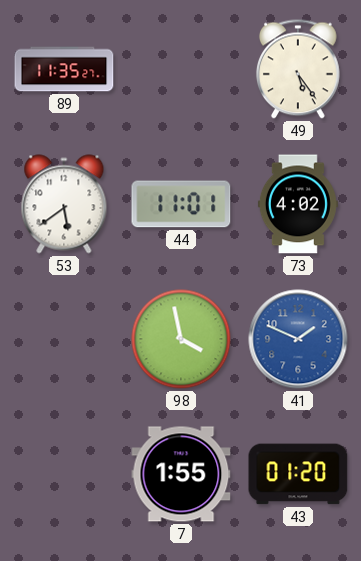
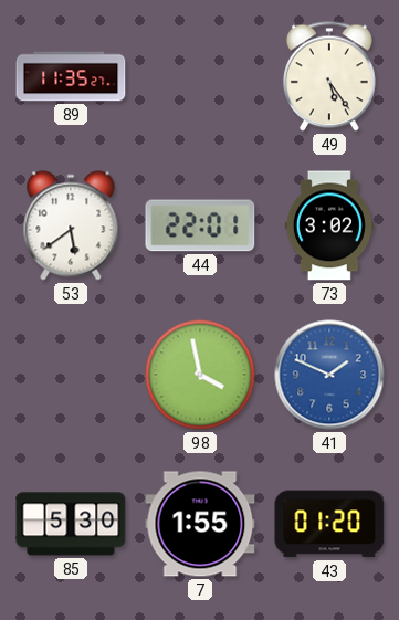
44: 11:01 -> 22:01
73: 4:02 -> 3:02
85: none -> 5:30
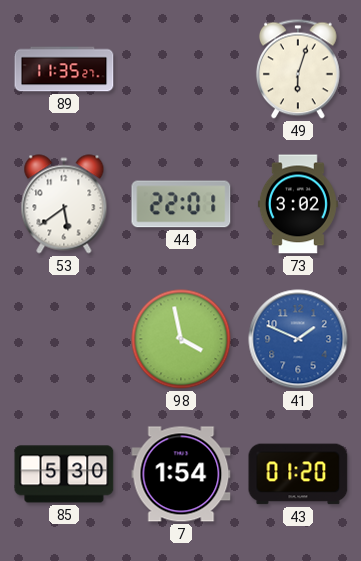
49: 5:24 -> 6:03
7: 1:55 -> 1:54
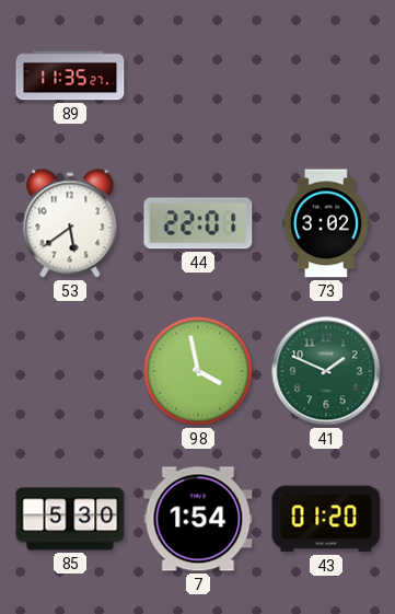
49: 6:03 -> none
41 dial: blue -> green
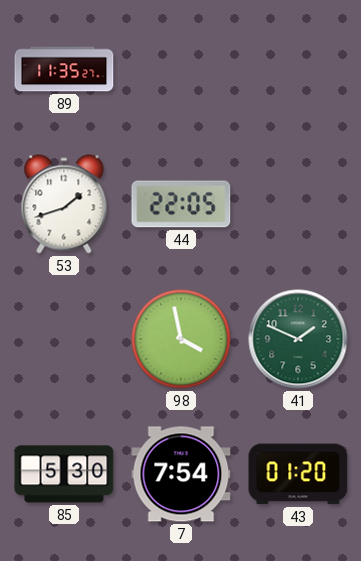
53: 5:39 -> 1:42
44: 22:01 -> 22:05
73: 3:02 -> none
7: 1:54 -> 7:54
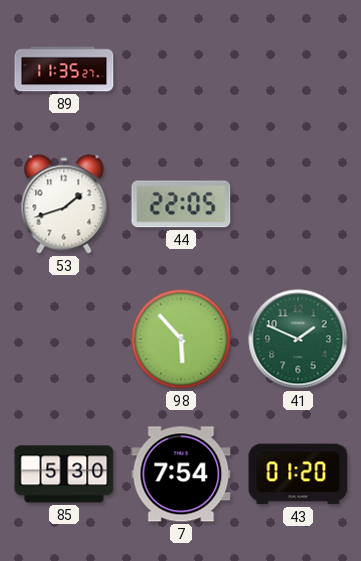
98: 3:58 -> 5:53
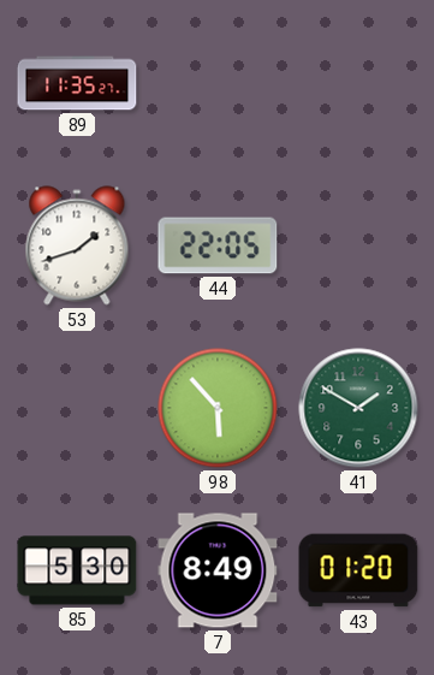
41: 1:49 -> 1:50
7: 7:54 -> 8:49
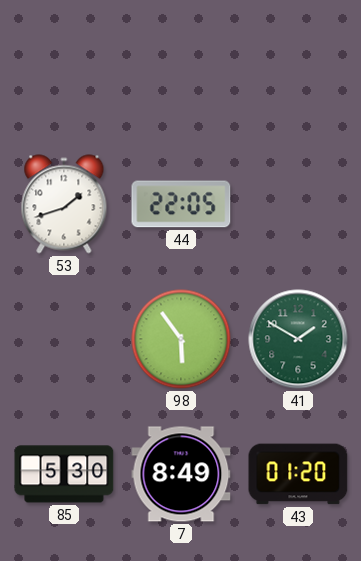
89: 11:35 -> none
98: 5:53 -> 5:54
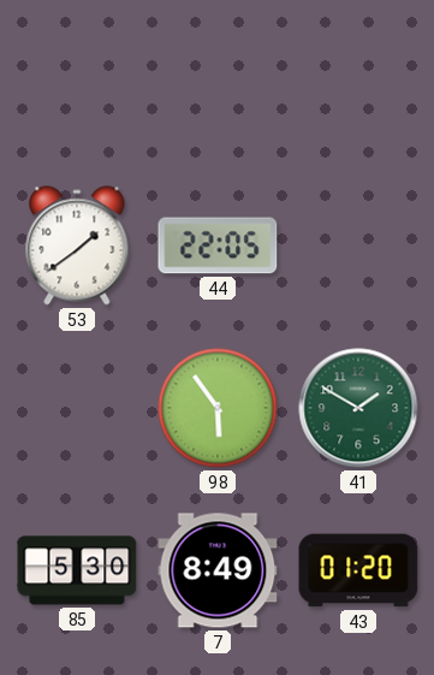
53: 1:42 -> 1:39
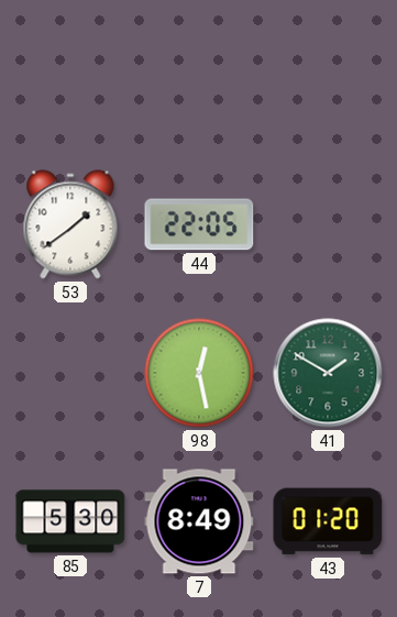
98: 5:54 -> 12:28
